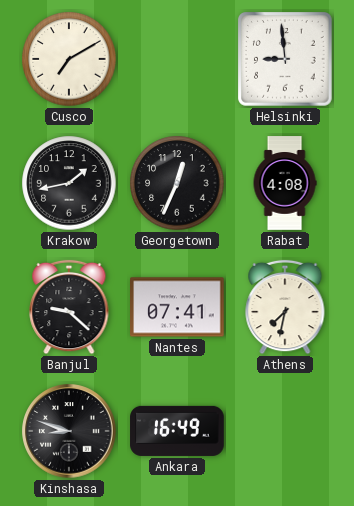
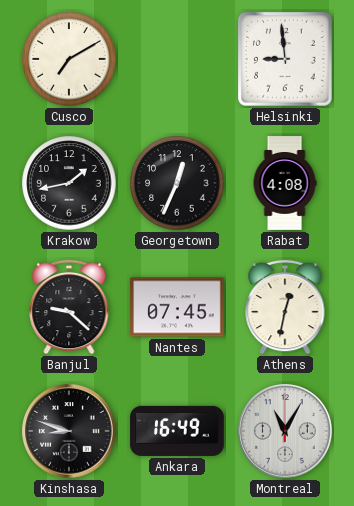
Nantes: 07:41 -> 07:45
Athens: 7:32 -> 12:32
Montreal: none -> 11:05
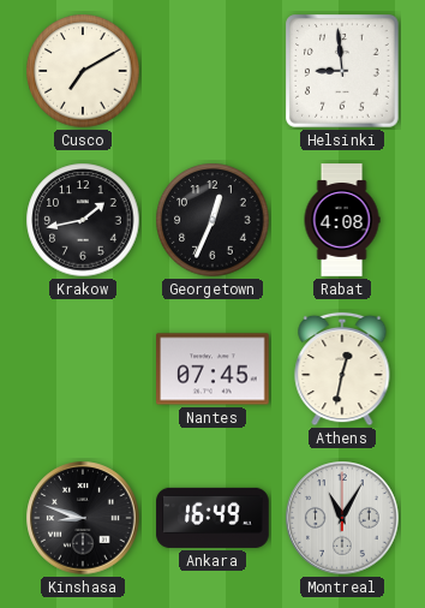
Banjul: 9:22 -> none
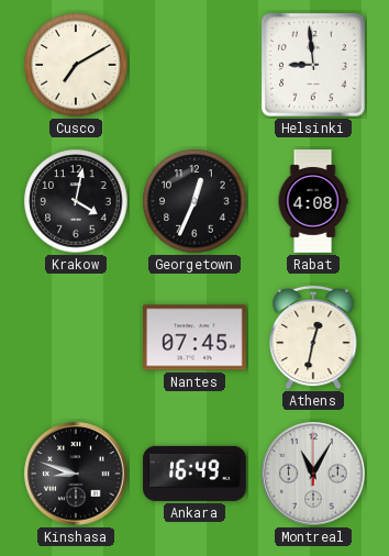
Krakow: 1:43 -> 4:02
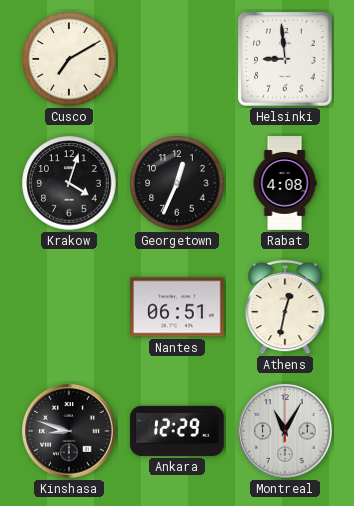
Krakow: 4:02 -> 4:03
Nantes: 07:45 -> 06:51
Ankara: 16:49 -> 12:29
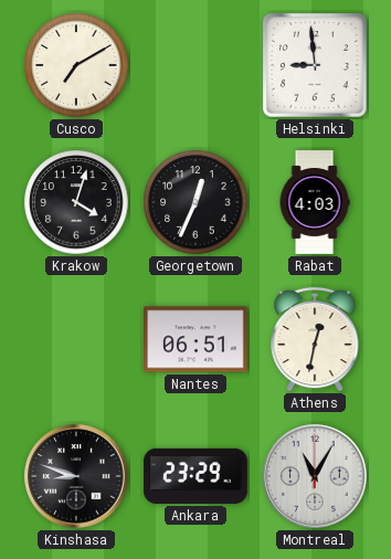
Rabat: 4:08 -> 4:03
Ankara: 12:29 -> 23:29
